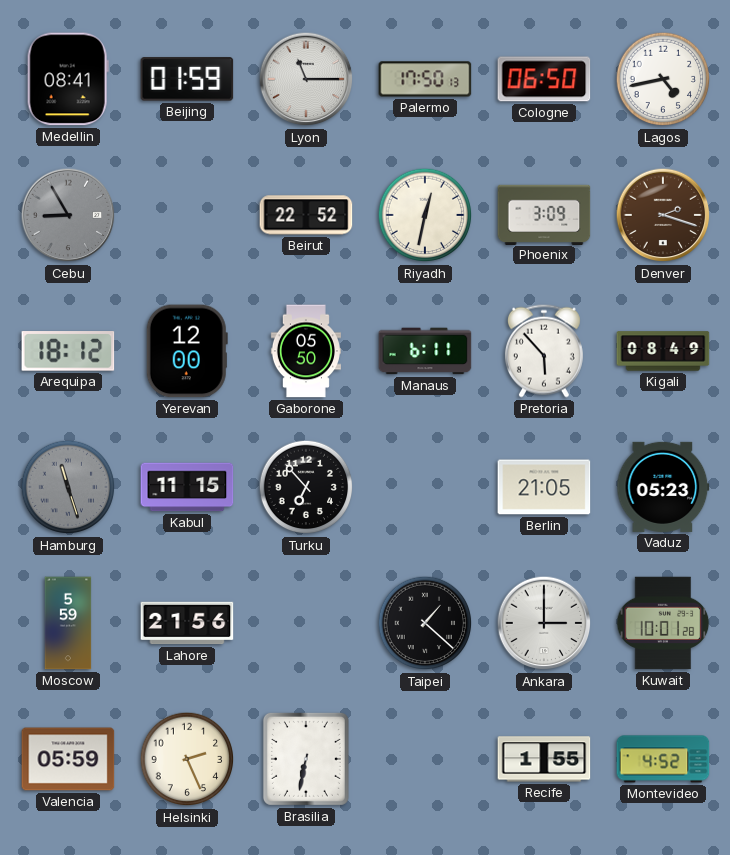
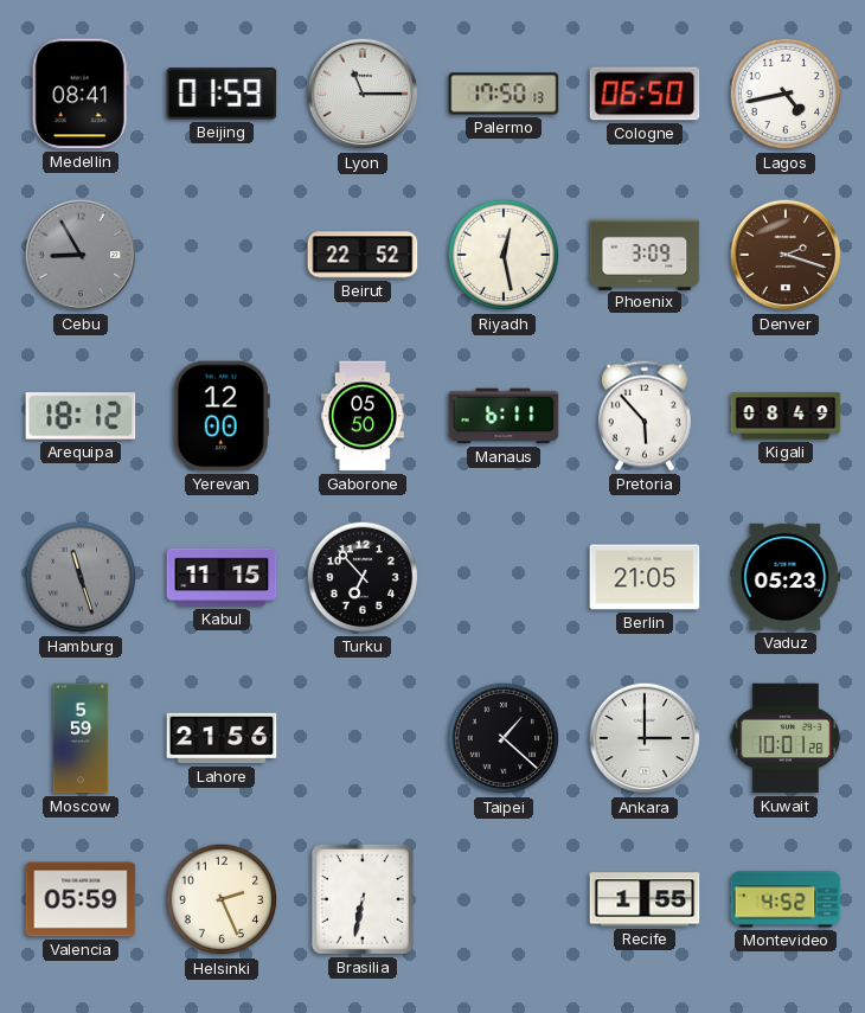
Riyadh: 12:32 -> 12:28
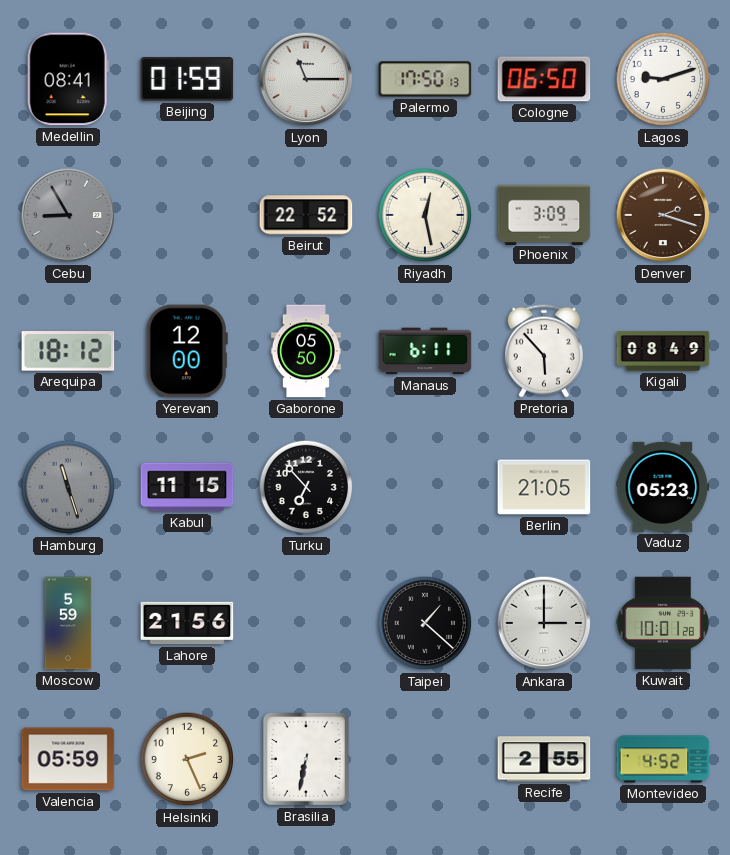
Lagos: 4:43 -> 9:12
Recife: 1:55 -> 2:55
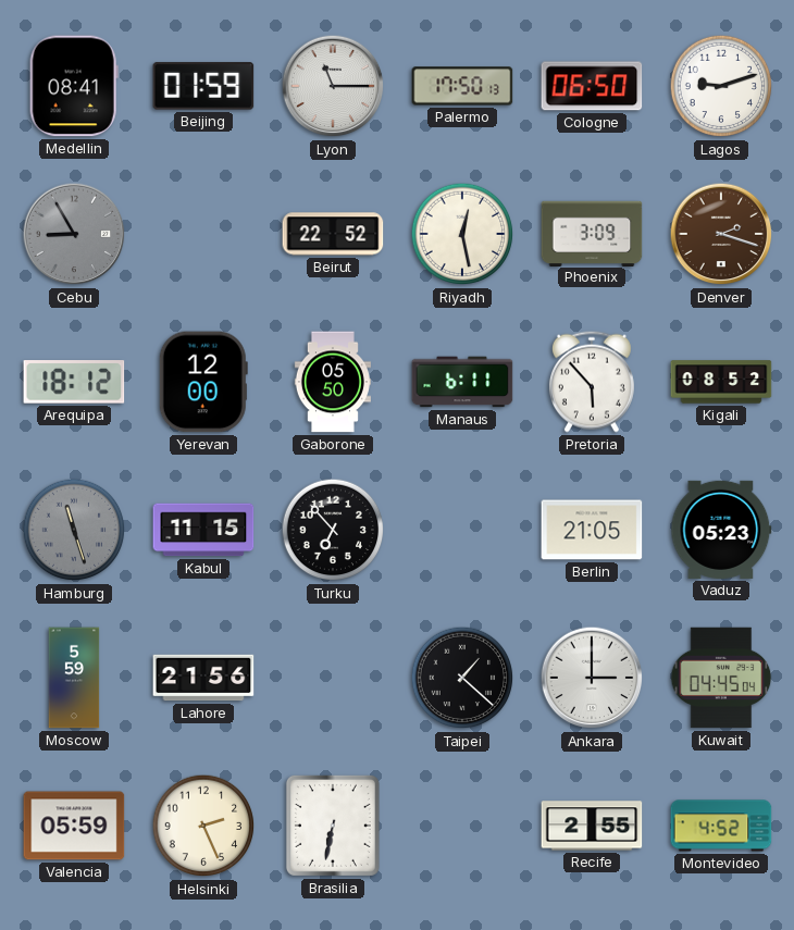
Kigali: 08:49 -> 08:52
Kuwait: 10:01 -> 04:45
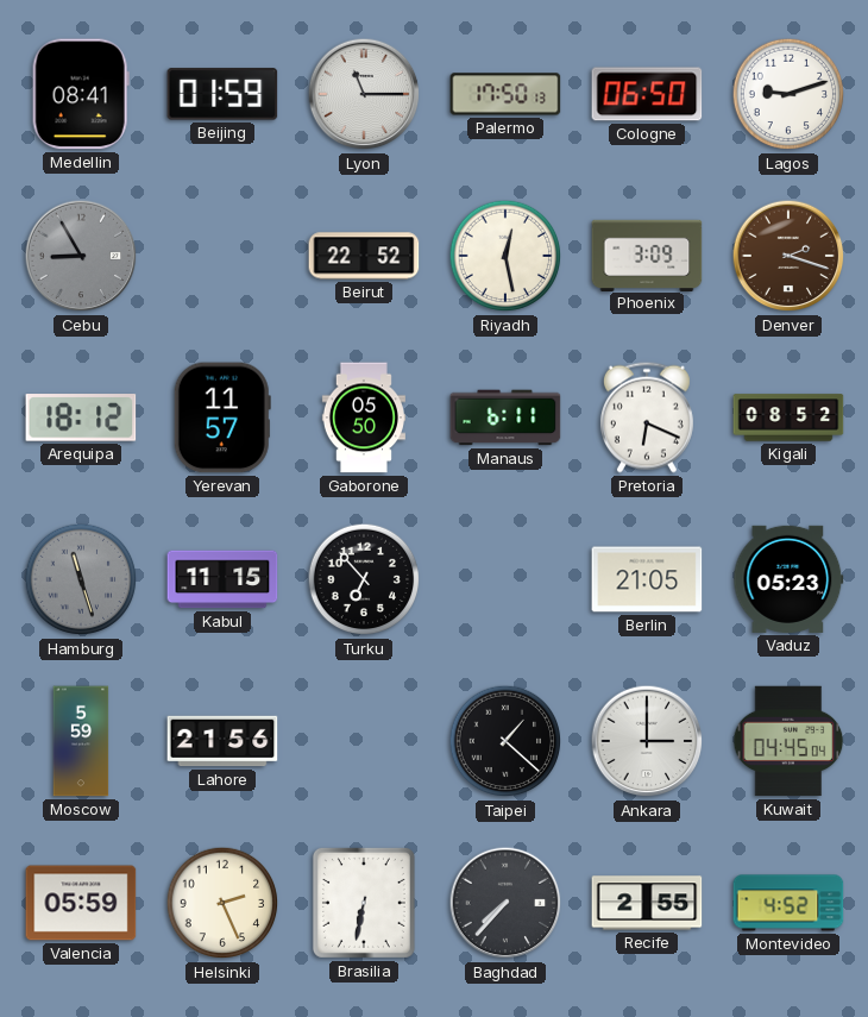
Yerevan: 12:00 -> 11:57
Pretoria: 5:53 -> 6:19
Baghdad: none -> 7:37
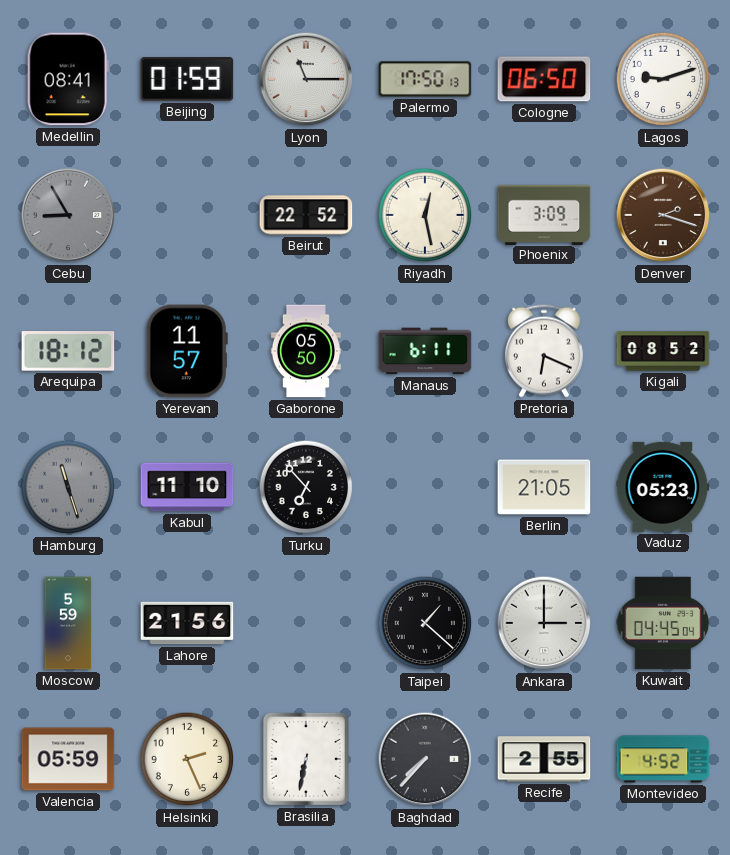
Kabul: 11:15 -> 11:10
